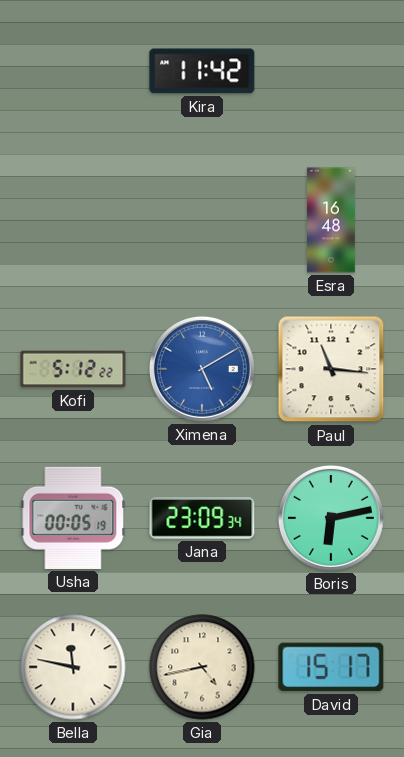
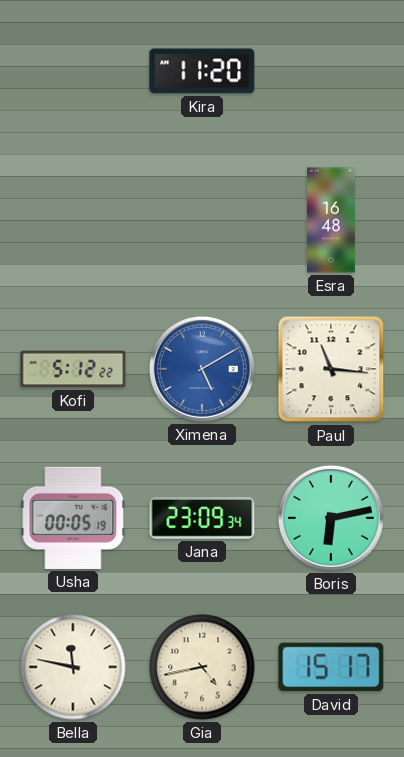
Kira: 11:42 -> 11:20
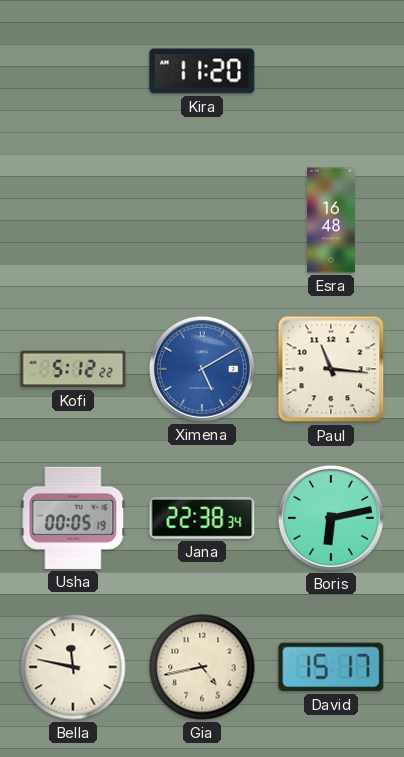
Jana: 23:09 -> 22:38
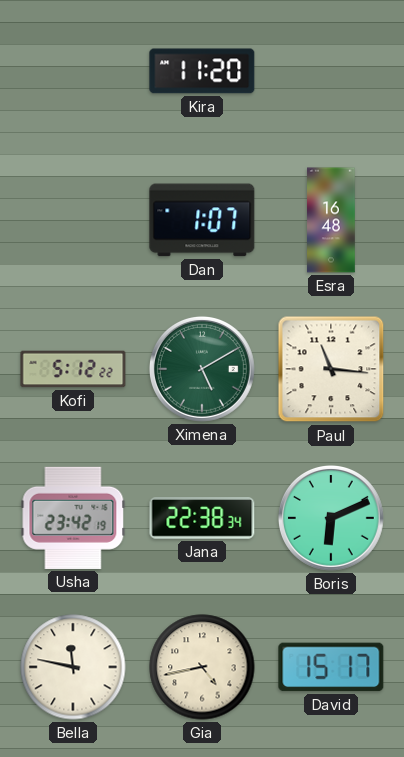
Dan: none -> 1:07
Ximena dial: blue -> green
Usha: 00:05 -> 23:42
Boris: 6:13 -> 6:11
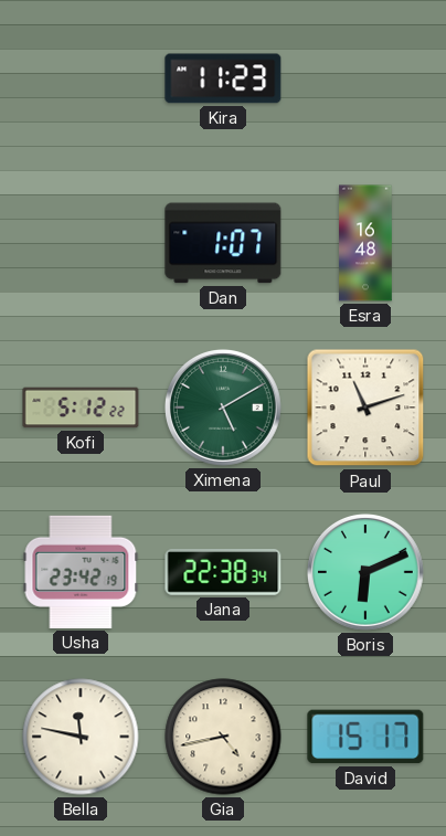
Kira: 11:20 -> 11:23
Paul: 11:16 -> 11:12
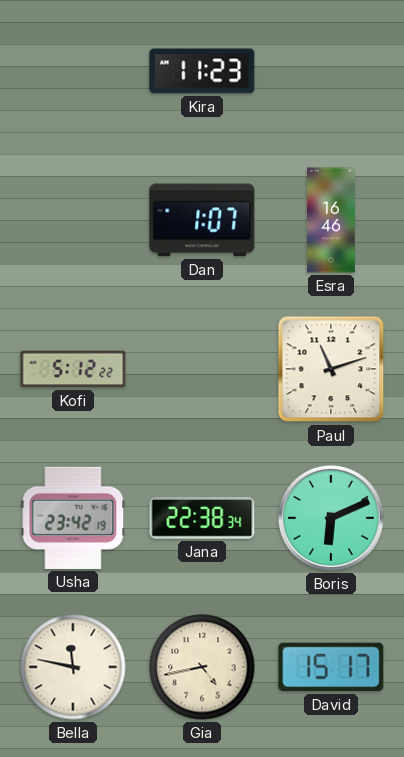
Esra: 16:48 -> 16:46
Ximena: 5:10 -> none
